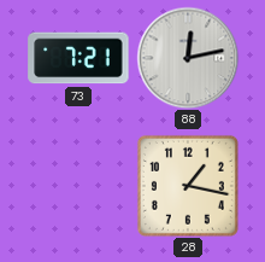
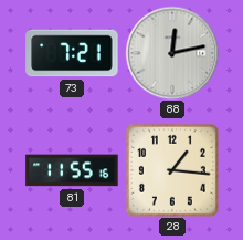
81: none -> 11:55
28: 1:17 -> 1:16
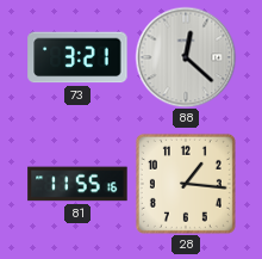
73: 7:21 -> 3:21
88: 12:13 -> 12:22
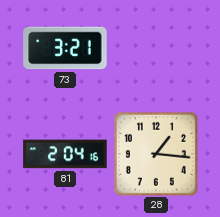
88: 12:22 -> none
81: 11:55 -> 2:04
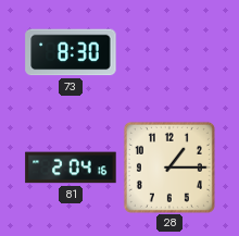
73: 3:21 -> 8:30
28: 1:16 -> 1:15
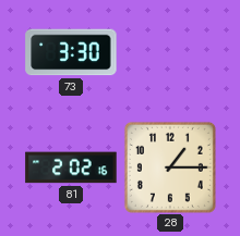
73: 8:30 -> 3:30
81: 2:04 -> 2:02
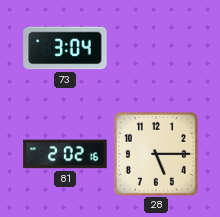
73: 3:30 -> 3:04
28: 1:15 -> 5:15
